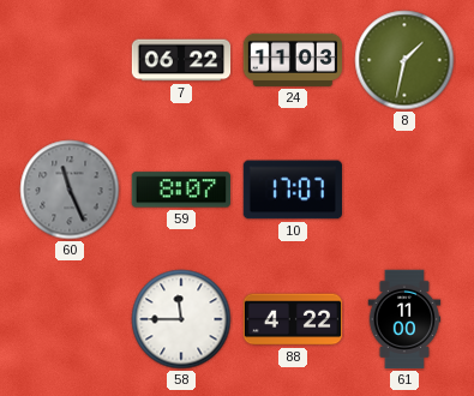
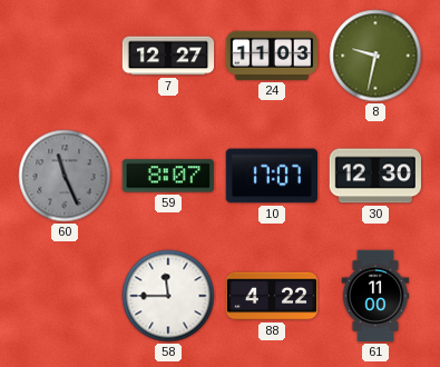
7: 06:22 -> 12:27
8: 1:32 -> 9:32
30: none -> 12:30
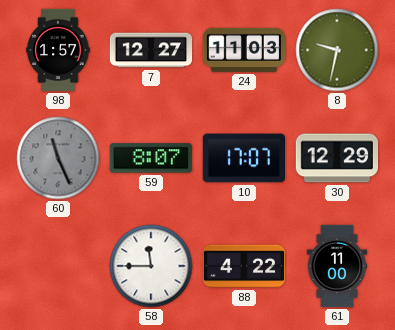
98: none -> 1:57
30: 12:30 -> 12:29
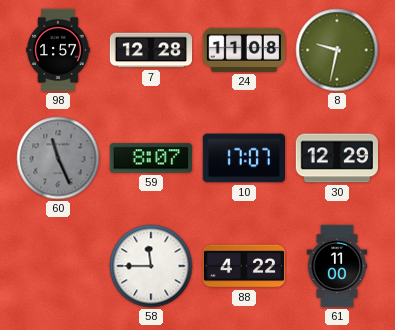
7: 12:27 -> 12:28
24: 11:03 -> 11:08
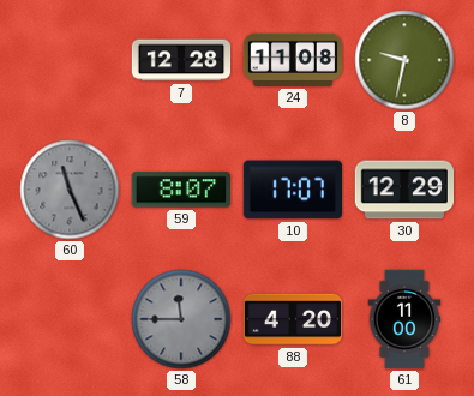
98: 1:57 -> none
58 dial: white -> grey
88: 4:22 -> 4:20
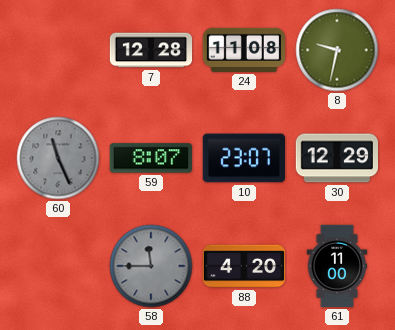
10: 17:07 -> 23:07
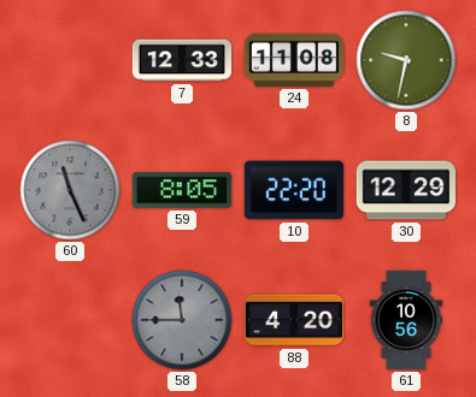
7: 12:28 -> 12:33
59: 8:07 -> 8:05
10: 23:07 -> 22:20
61: 11:00 -> 10:56
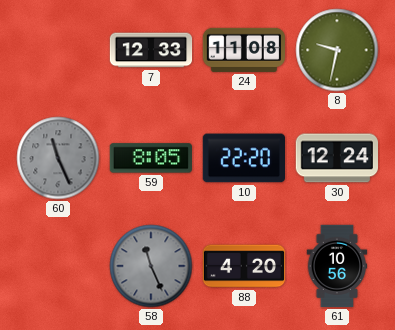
30: 12:29 -> 12:24
58: 11:45 -> 11:26
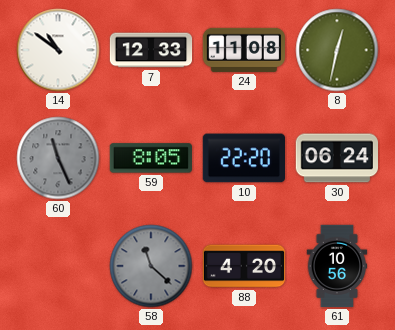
14: none -> 10:51
8: 9:32 -> 12:32
30: 12:24 -> 06:24
58: 11:26 -> 11:22
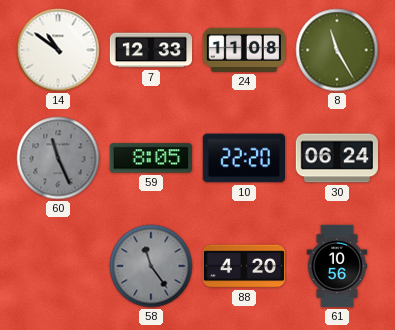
8: 12:32 -> 11:25
58: 11:22 -> 11:24
